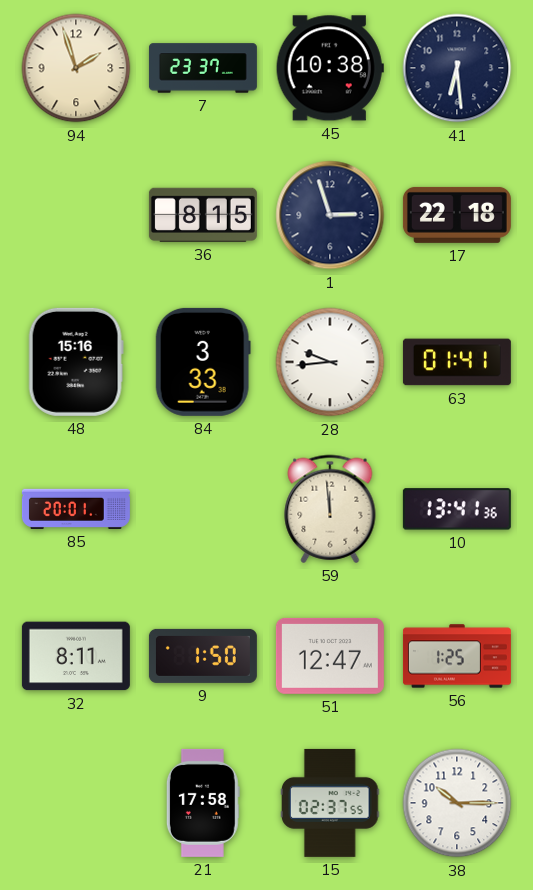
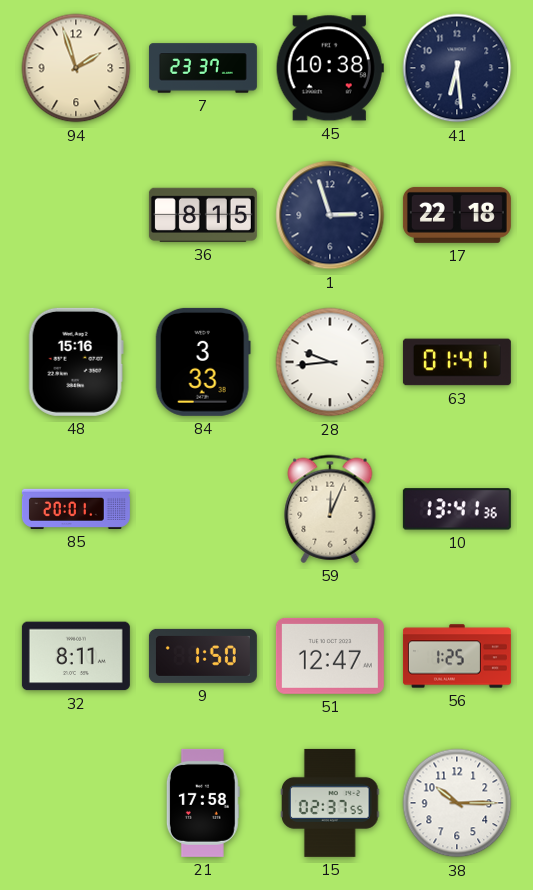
59: 11:59 -> 12:04
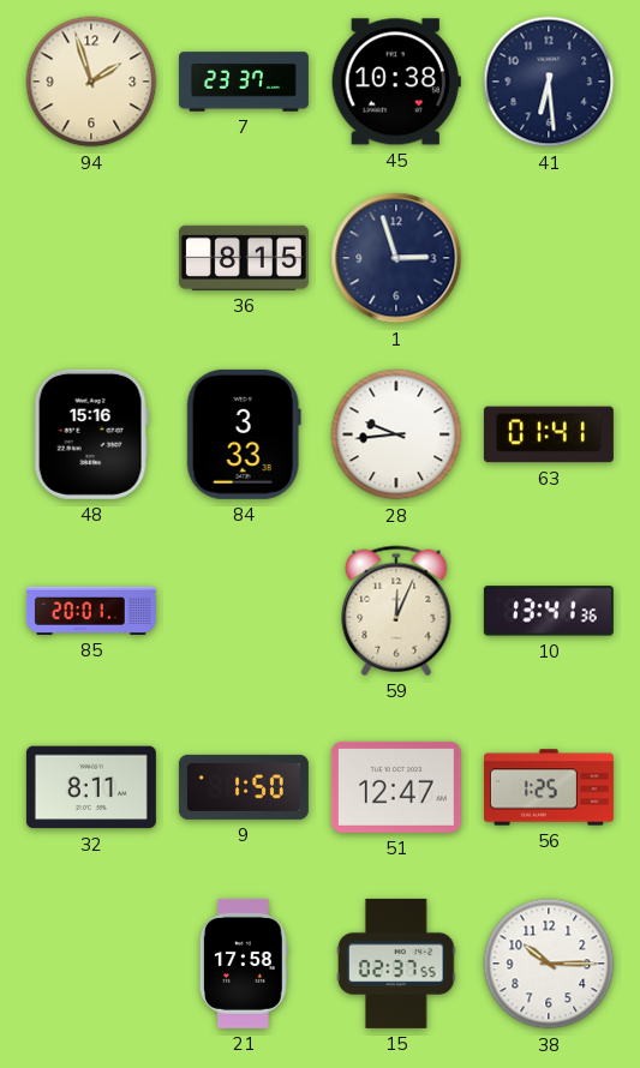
17: 22:18 -> none
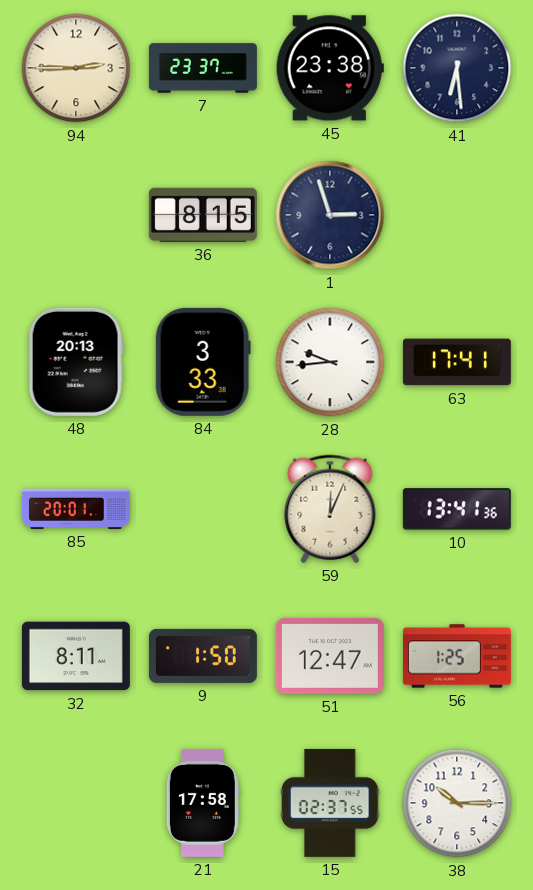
94: 1:57 -> 2:45
45: 10:38 -> 23:38
48: 15:16 -> 20:13
63: 01:41 -> 17:41
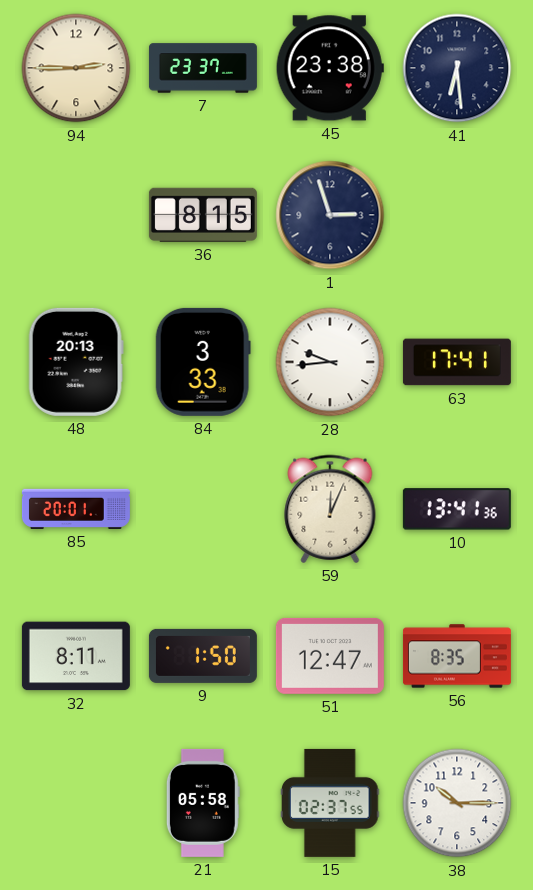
56: 1:25 -> 8:35
21: 17:58 -> 05:58
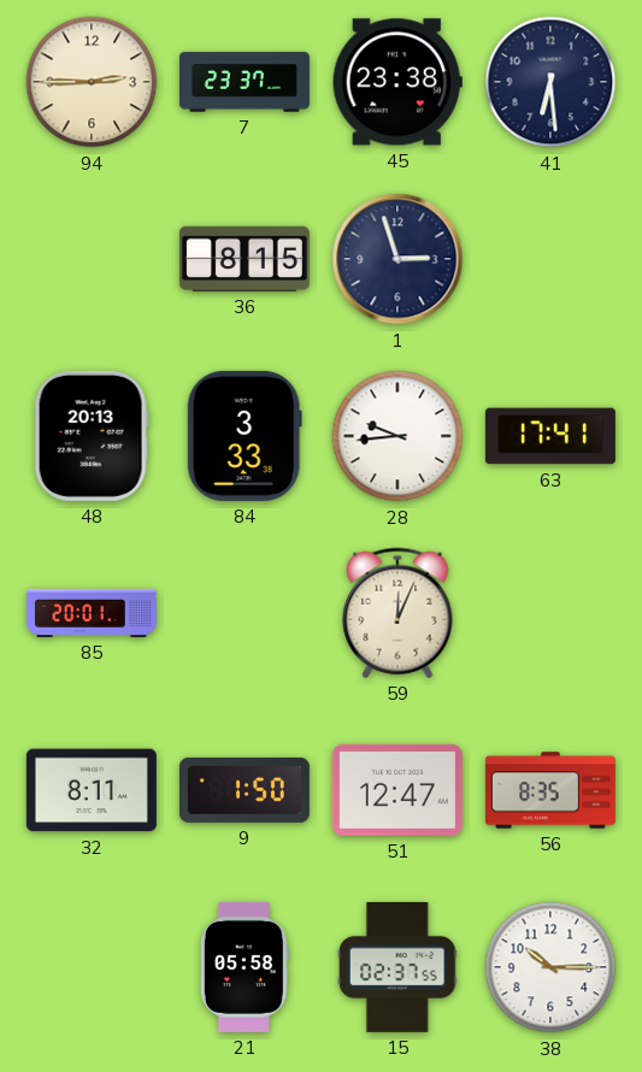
10: 13:41 -> none
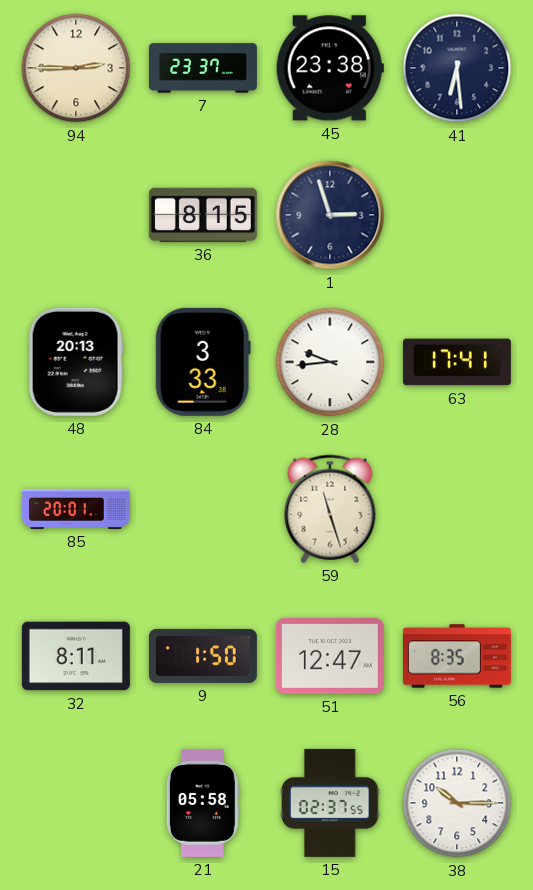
59: 12:04 -> 11:27
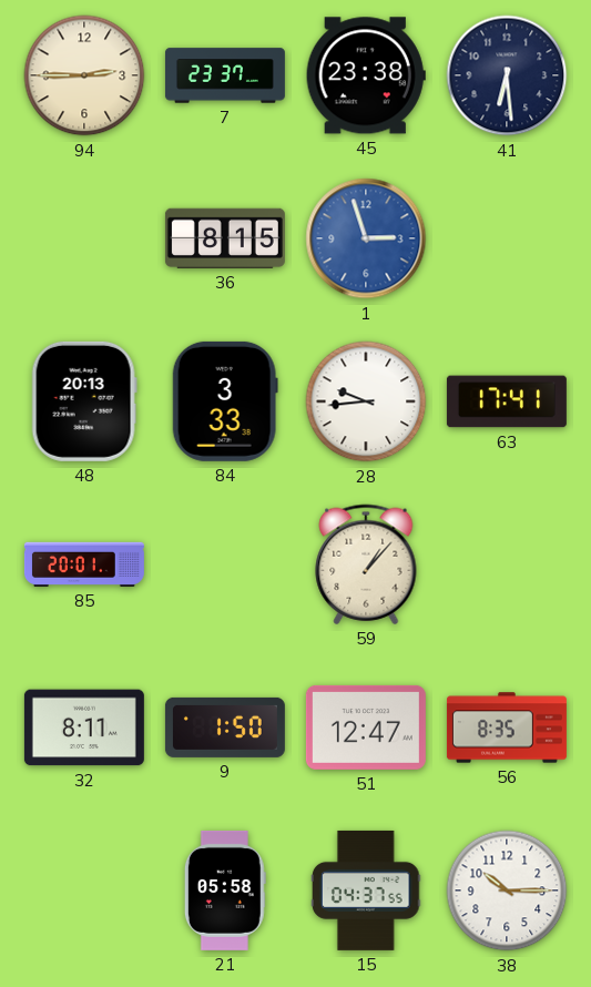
1 dial: navy -> blue
59: 11:27 -> 1:07
15: 02:37 -> 04:37
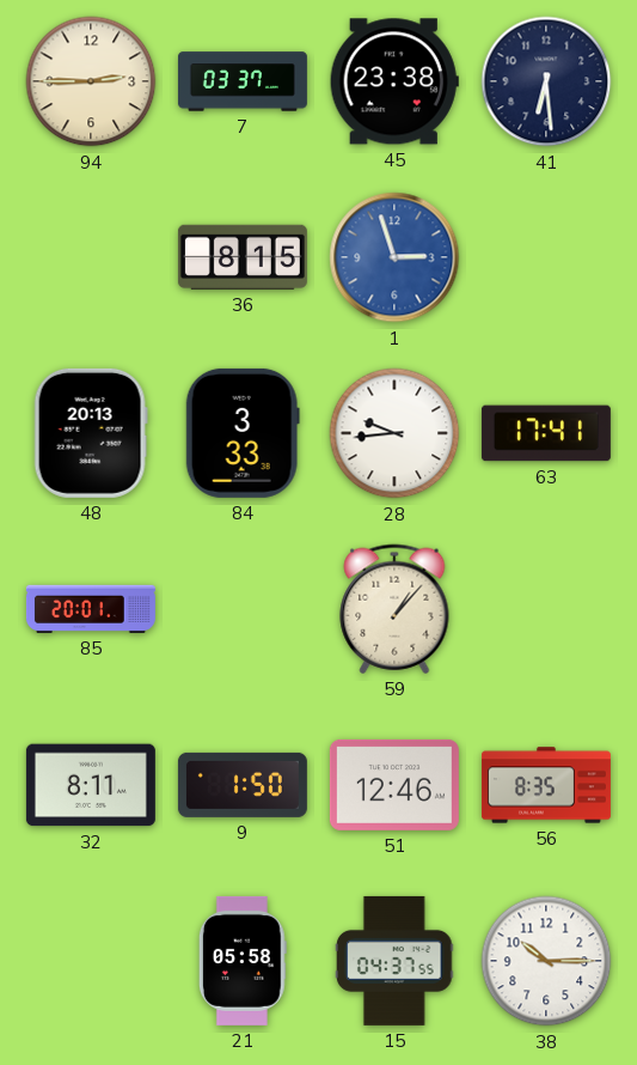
7: 23:37 -> 03:37
51: 12:47 -> 12:46
